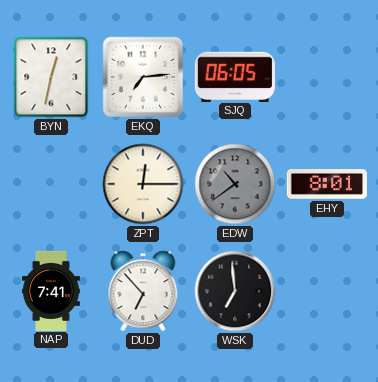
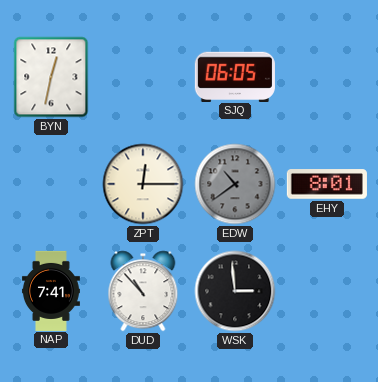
EKQ: 7:14 -> none
DUD: 6:53 -> 10:53
WSK: 6:59 -> 2:59
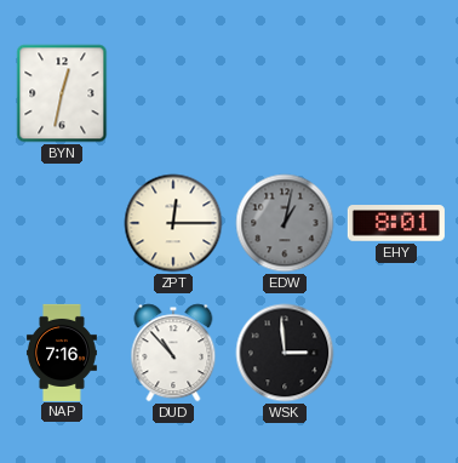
SJQ: 06:05 -> none
EDW: 10:39 -> 1:02
NAP: 7:41 -> 7:16
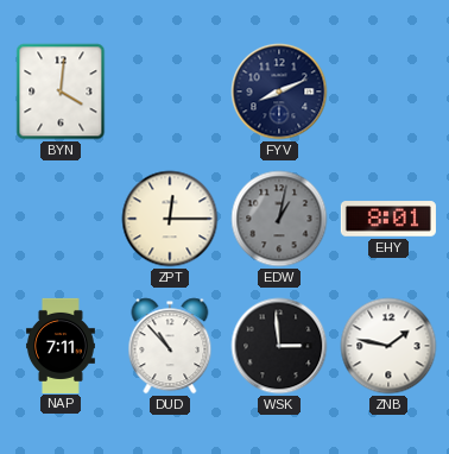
BYN: 12:32 -> 4:01
FYV: none -> 8:11
NAP: 7:16 -> 7:11
ZNB: none -> 1:47
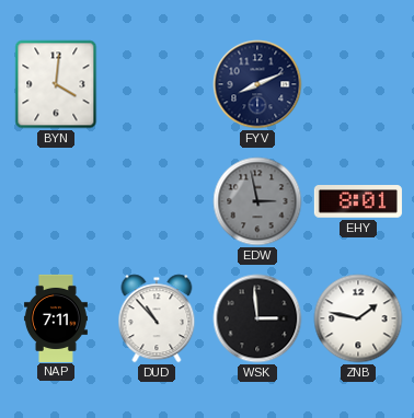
ZPT: 12:15 -> none
EDW: 1:02 -> 2:58
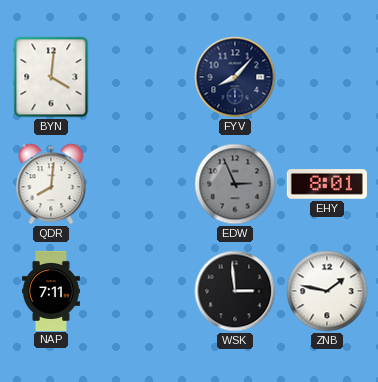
FYV: 8:11 -> 8:07
QDR: none -> 8:01
EDW: 2:58 -> 2:56
DUD: 10:53 -> none
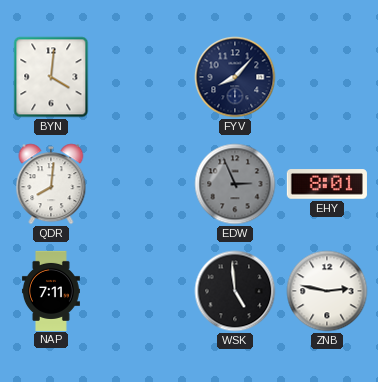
WSK: 2:59 -> 4:59
ZNB: 1:47 -> 2:47
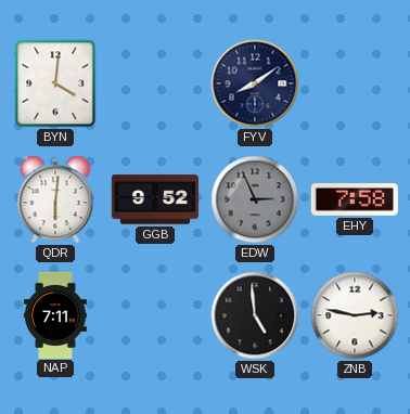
FYV: 8:07 -> 8:09
QDR: 8:01 -> 6:01
GGB: none -> 9:52
EHY: 8:01 -> 7:58
